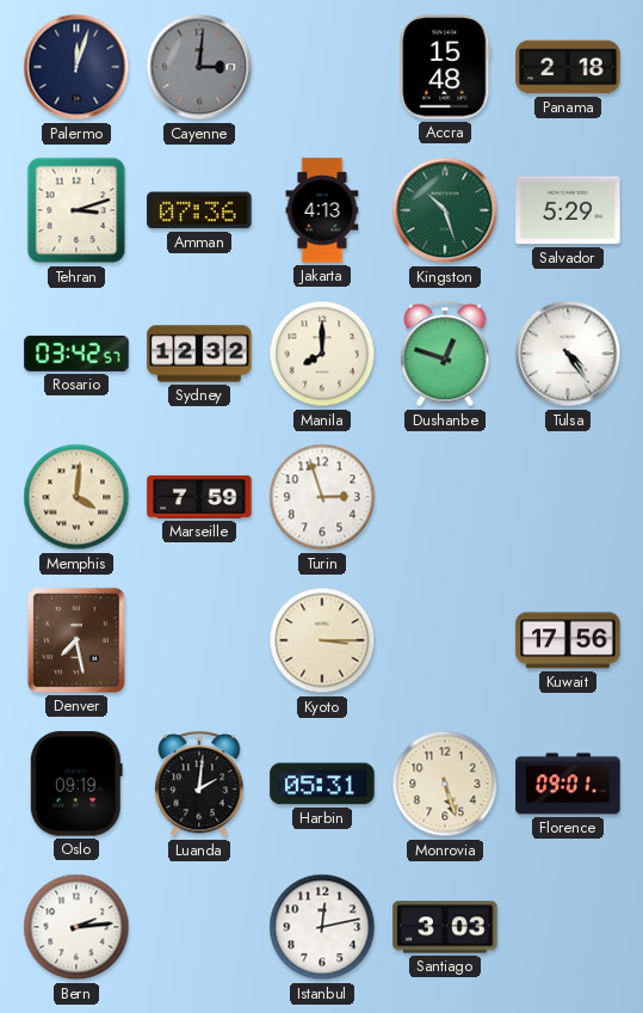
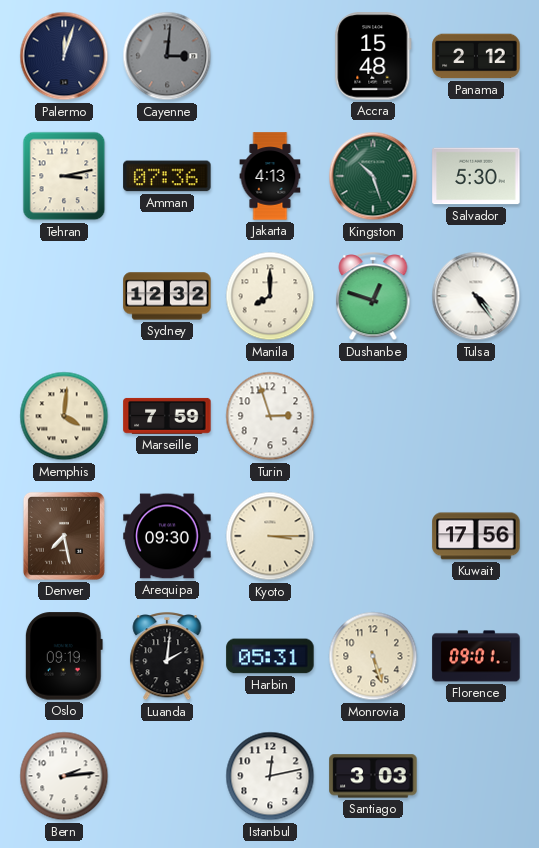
Panama: 2:18 -> 2:12
Tehran: 3:12 -> 3:13
Salvador: 5:29 -> 5:30
Rosario: 03:42 -> none
Arequipa: none -> 09:30
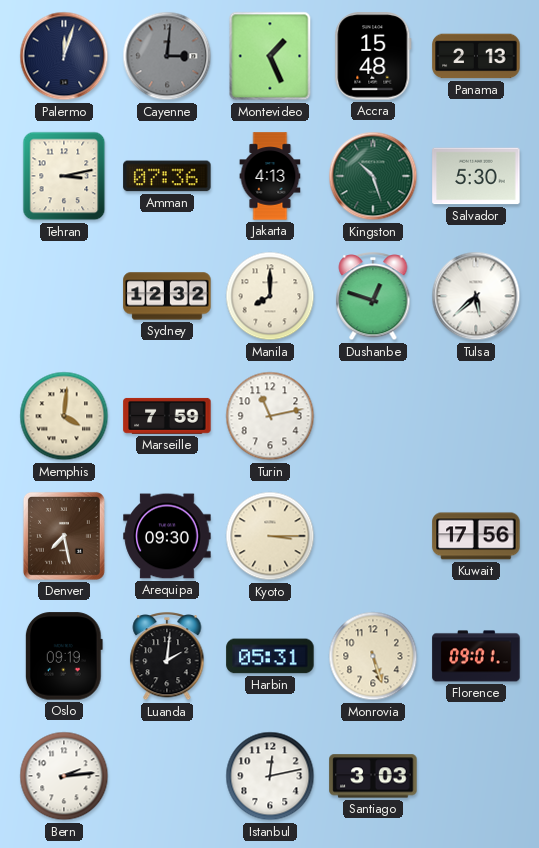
Montevideo: none -> 1:26
Panama: 2:12 -> 2:13
Tulsa: 4:24 -> 5:38
Turin: 2:57 -> 11:13
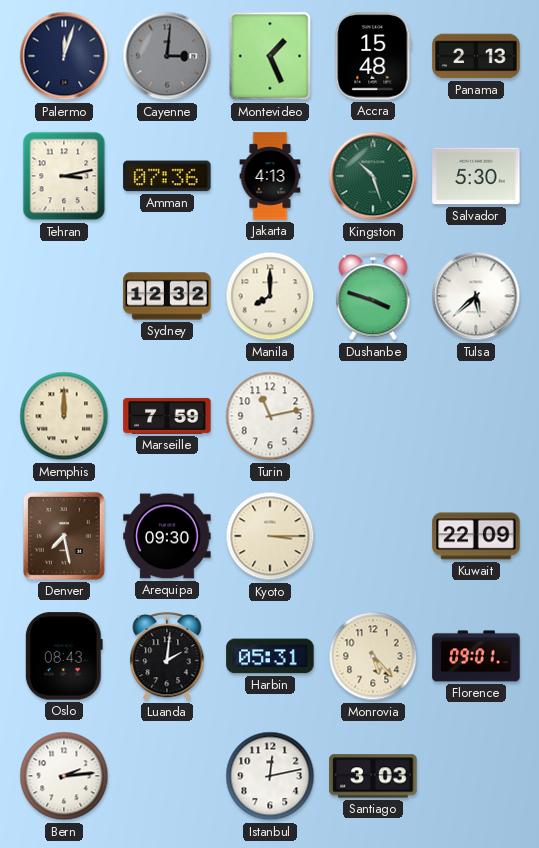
Dushanbe: 12:48 -> 3:48
Memphis: 4:01 -> 12:00
Kuwait: 17:56 -> 22:09
Oslo: 09:19 -> 08:43
Monrovia: 5:27 -> 5:23
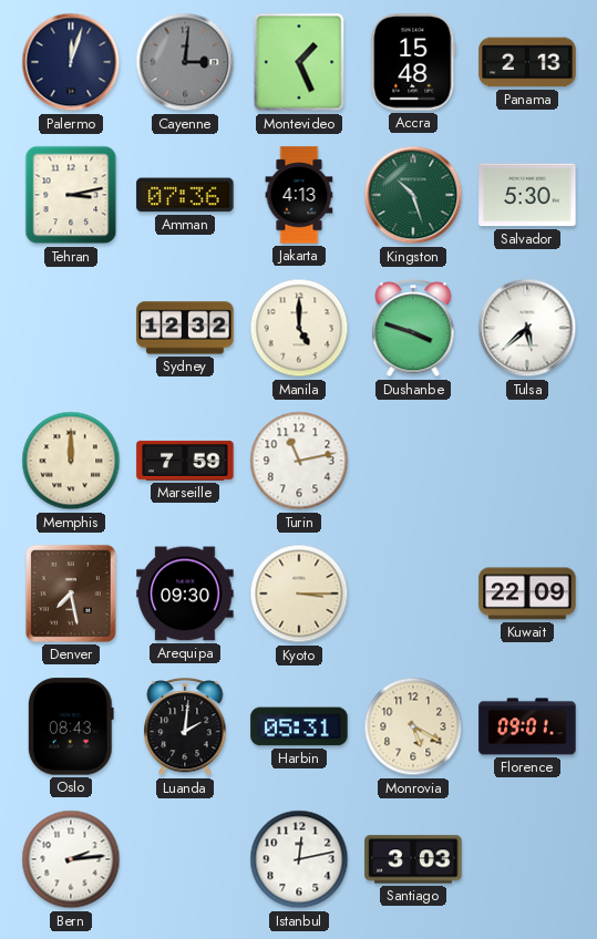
Manila: 8:00 -> 5:00
Monrovia: 5:23 -> 5:20
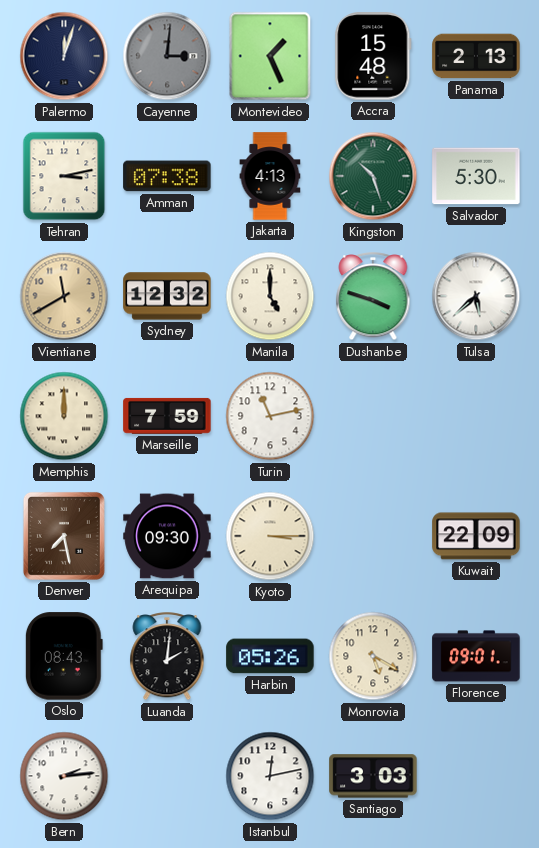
Amman: 07:36 -> 07:38
Vientiane: none -> 11:40
Harbin: 05:31 -> 05:26
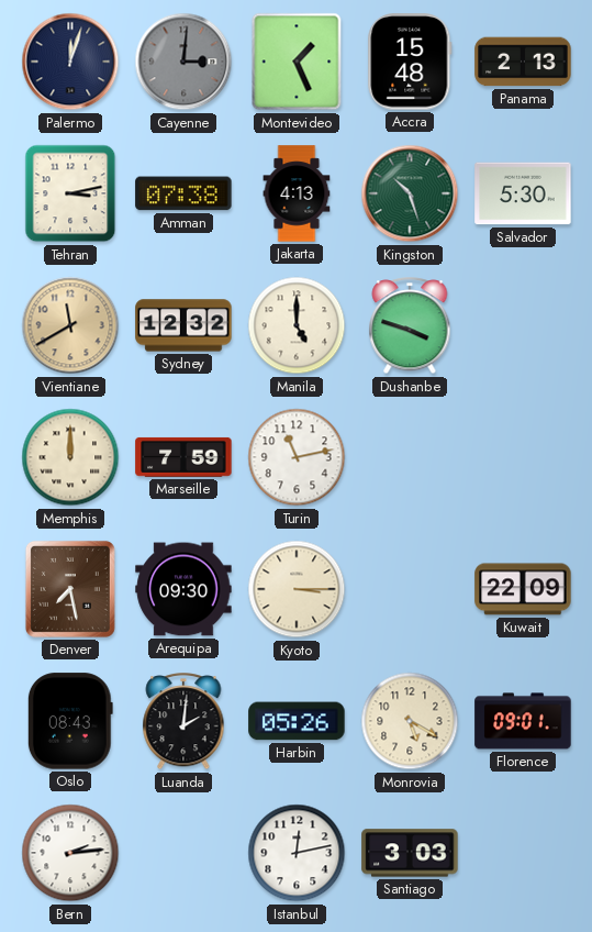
Tulsa: 5:38 -> none
